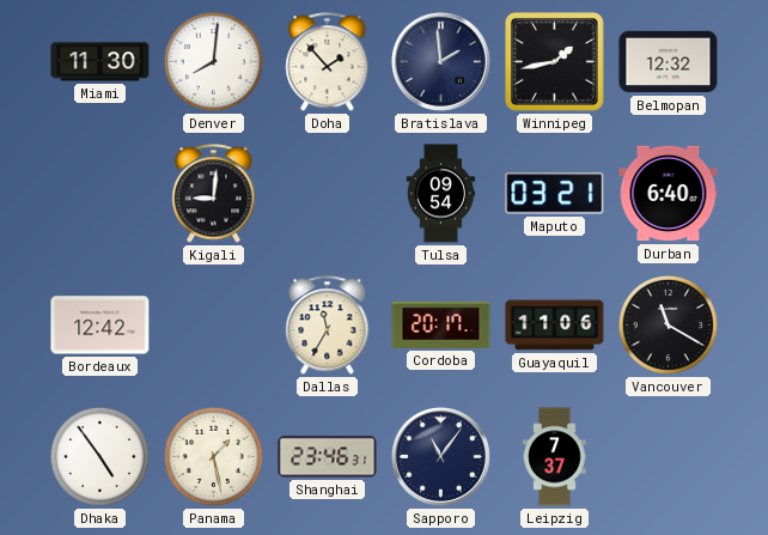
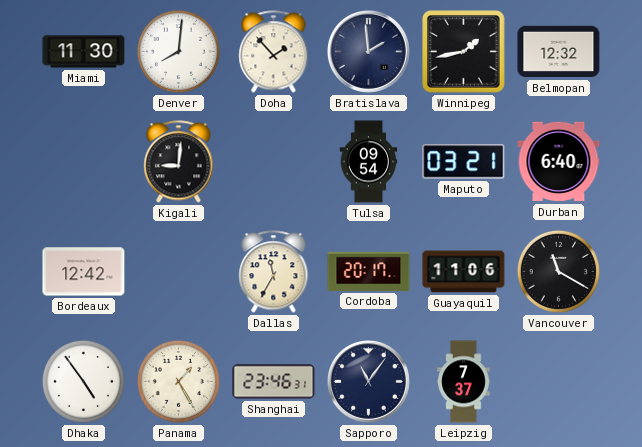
Panama: 1:28 -> 1:25
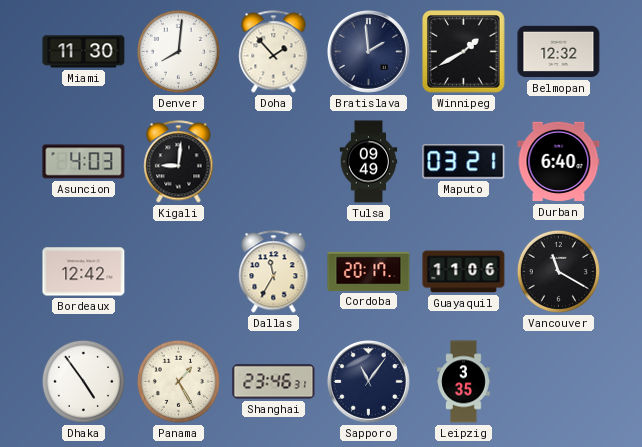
Winnipeg: 1:43 -> 1:40
Asuncion: none -> 4:03
Tulsa: 09:54 -> 09:49
Leipzig: 7:37 -> 3:35
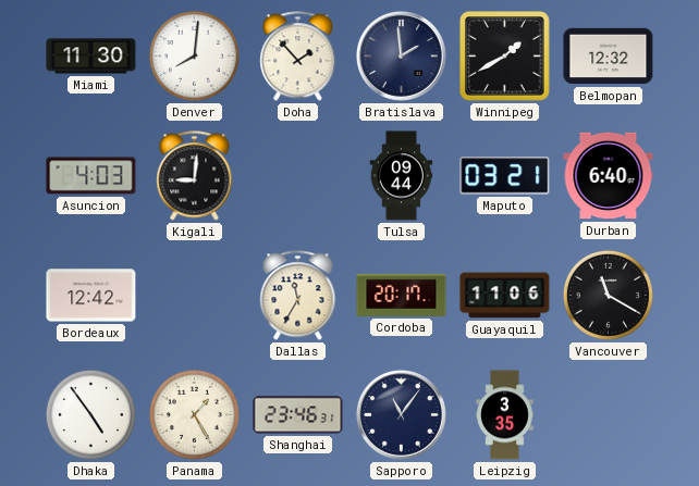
Tulsa: 09:49 -> 09:44
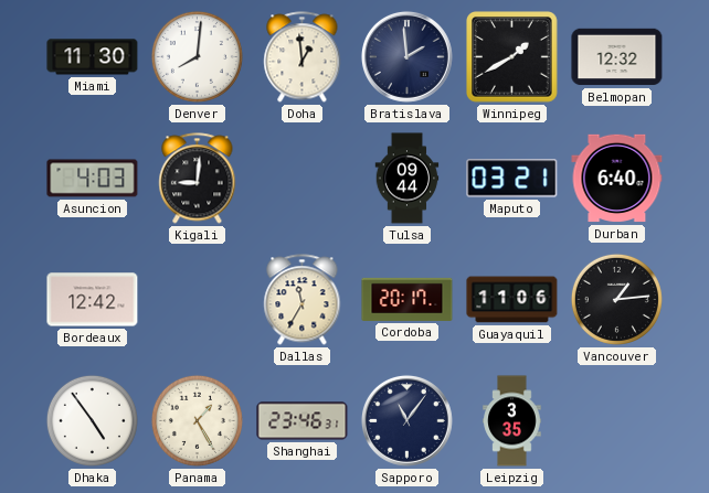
Doha: 1:53 -> 12:59
Vancouver: 11:20 -> 1:14
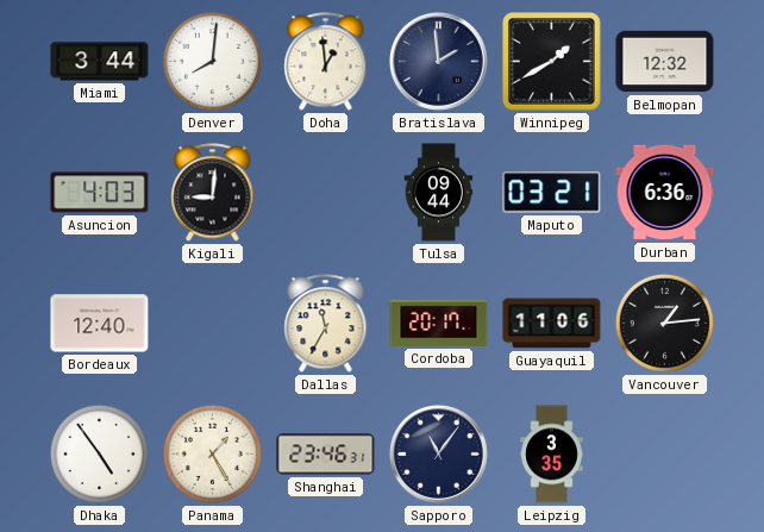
Miami: 11:30 -> 3:44
Durban: 6:40 -> 6:36
Bordeaux: 12:42 -> 12:40
